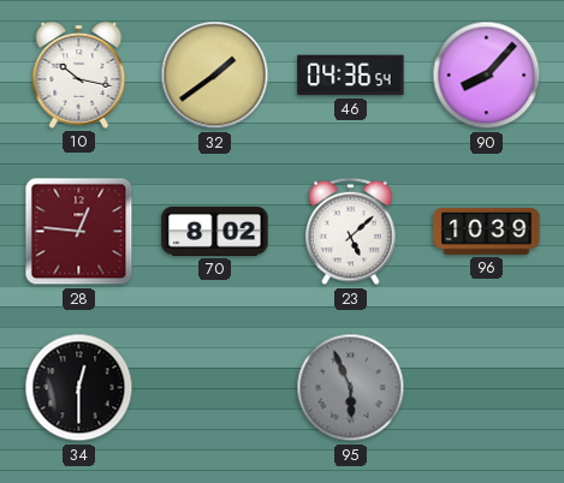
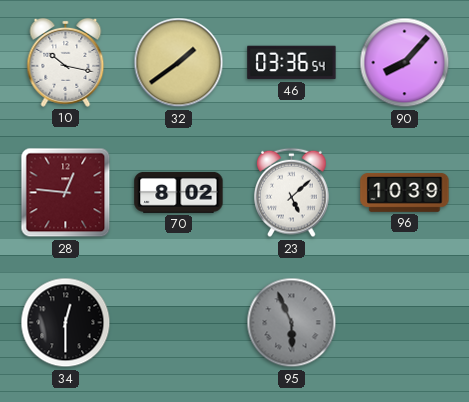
46: 04:36 -> 03:36
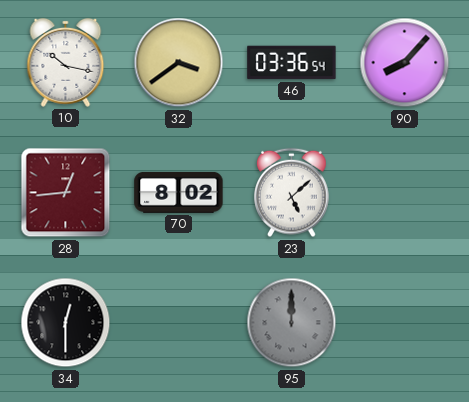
32: 1:39 -> 3:39
28: 12:46 -> 12:44
96: 10:39 -> none
95: 5:56 -> 12:00
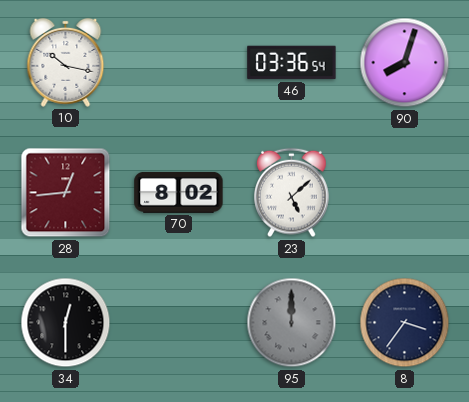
32: 3:39 -> none
90: 8:07 -> 8:03
8: none -> 3:36
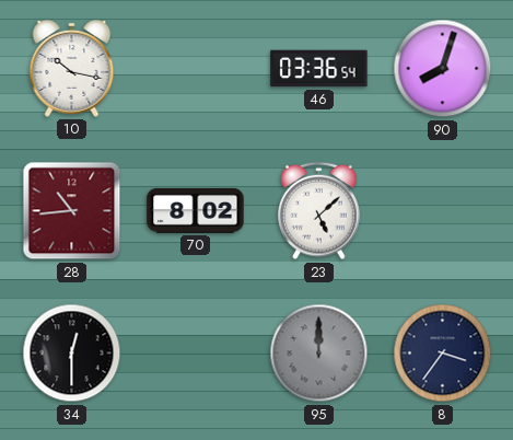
28: 12:44 -> 10:44
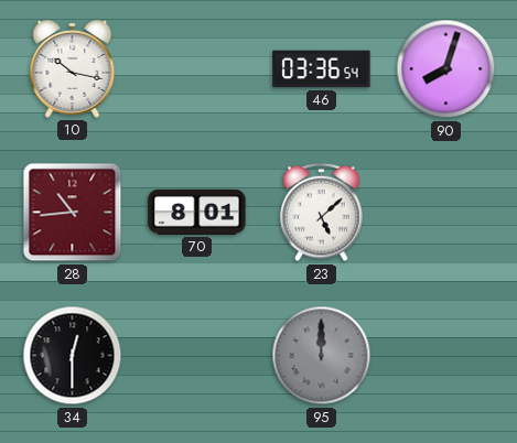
70: 8:02 -> 8:01
8: 3:36 -> none
